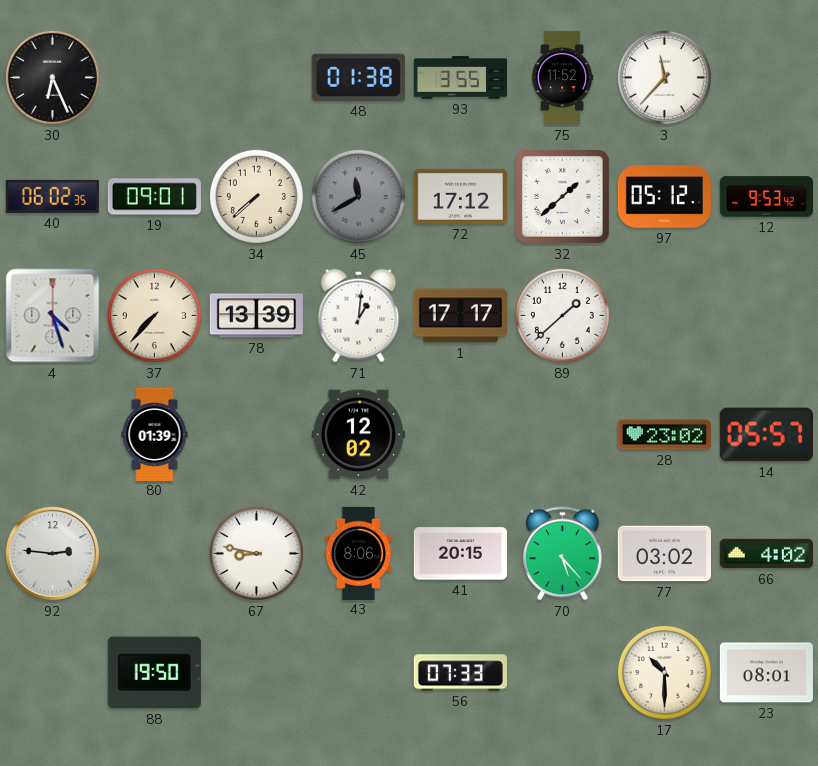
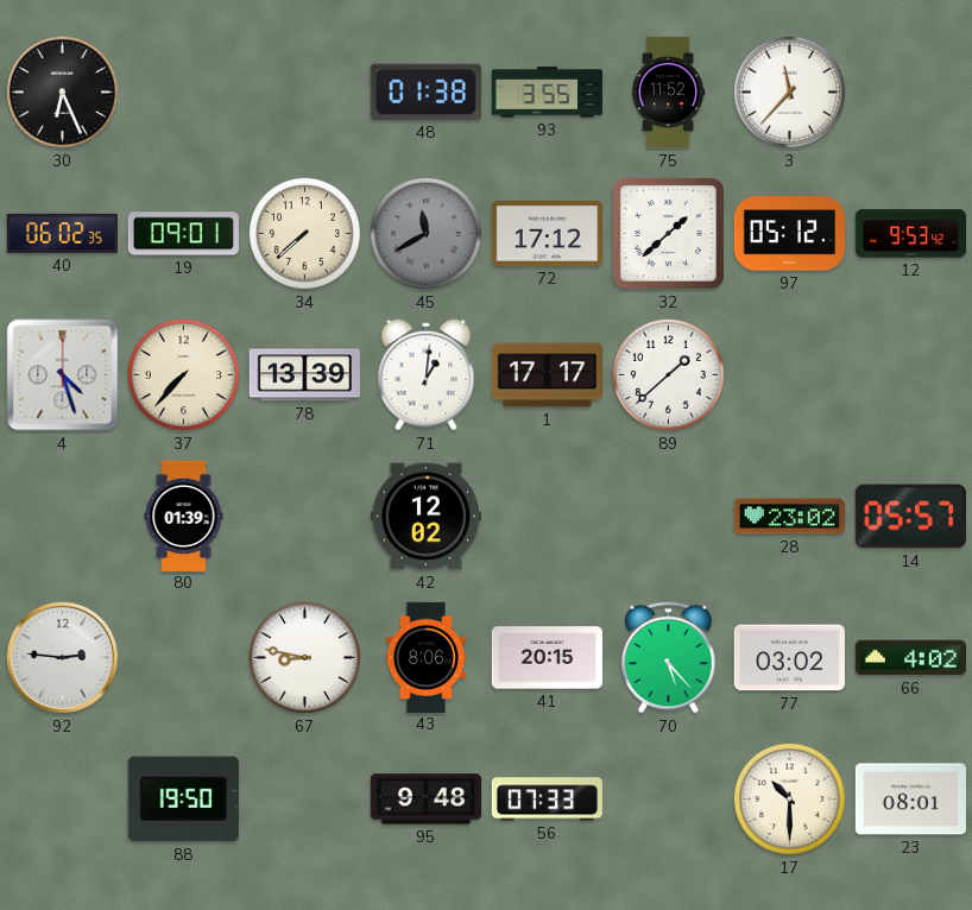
95: none -> 9:48
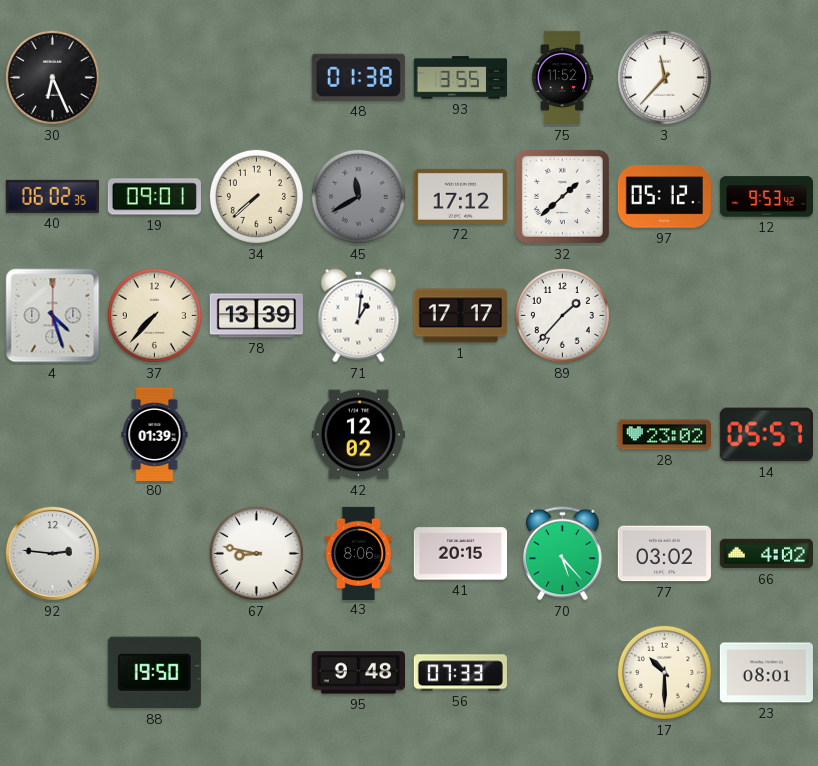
89: 1:38 -> 1:37
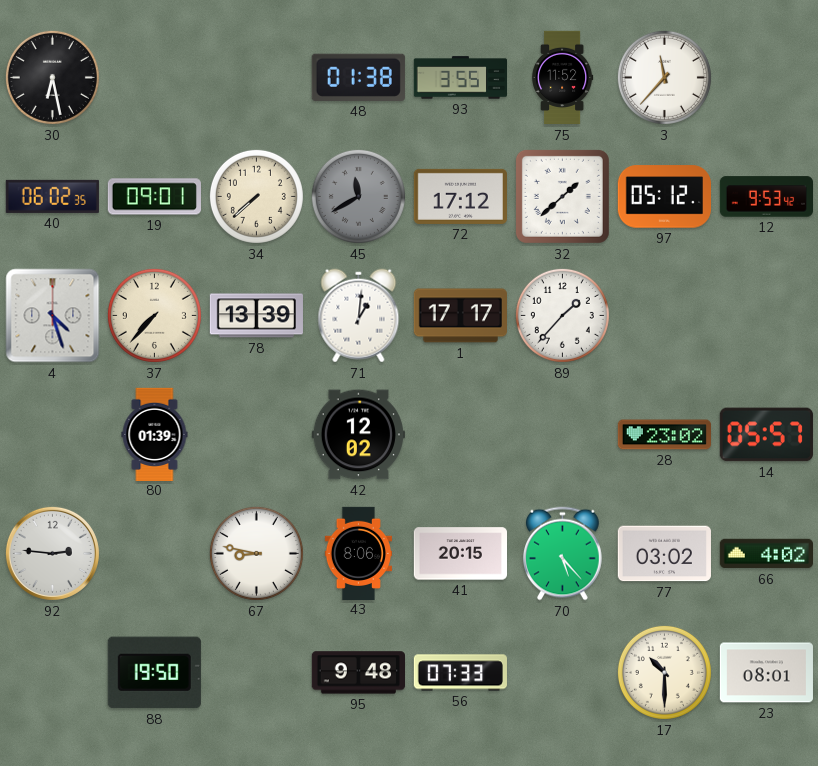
30: 6:26 -> 6:28
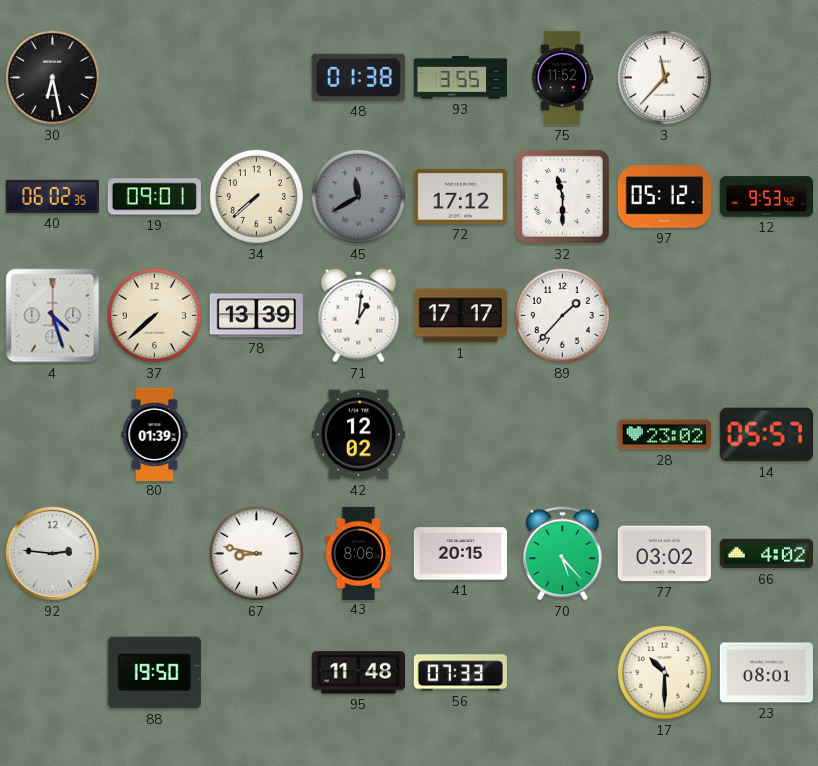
32: 1:38 -> 11:30
37: 7:37 -> 7:38
95: 9:48 -> 11:48
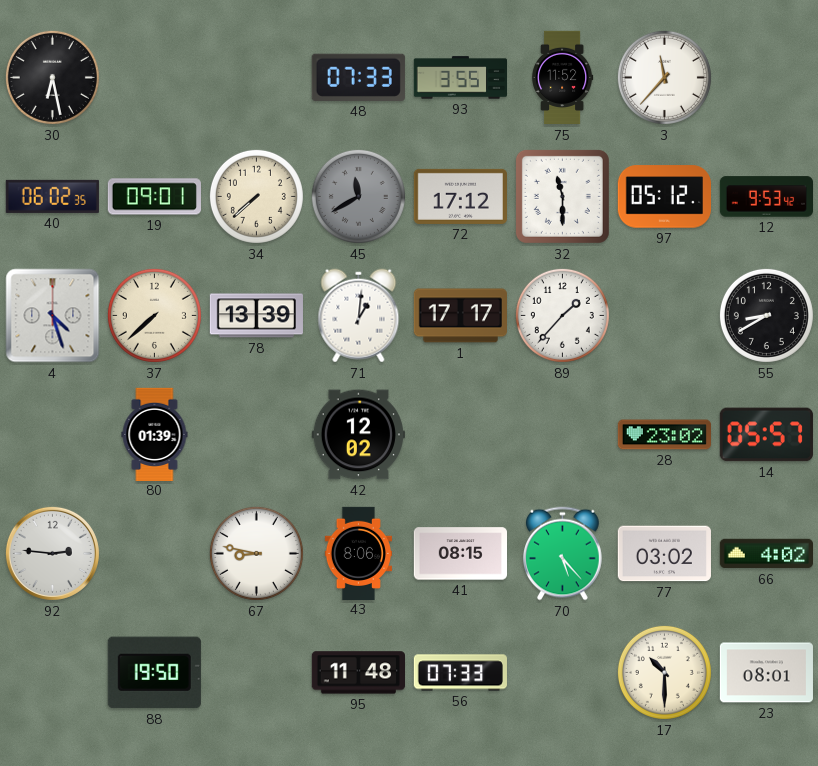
48: 01:38 -> 07:33
55: none -> 8:40
41: 20:15 -> 08:15
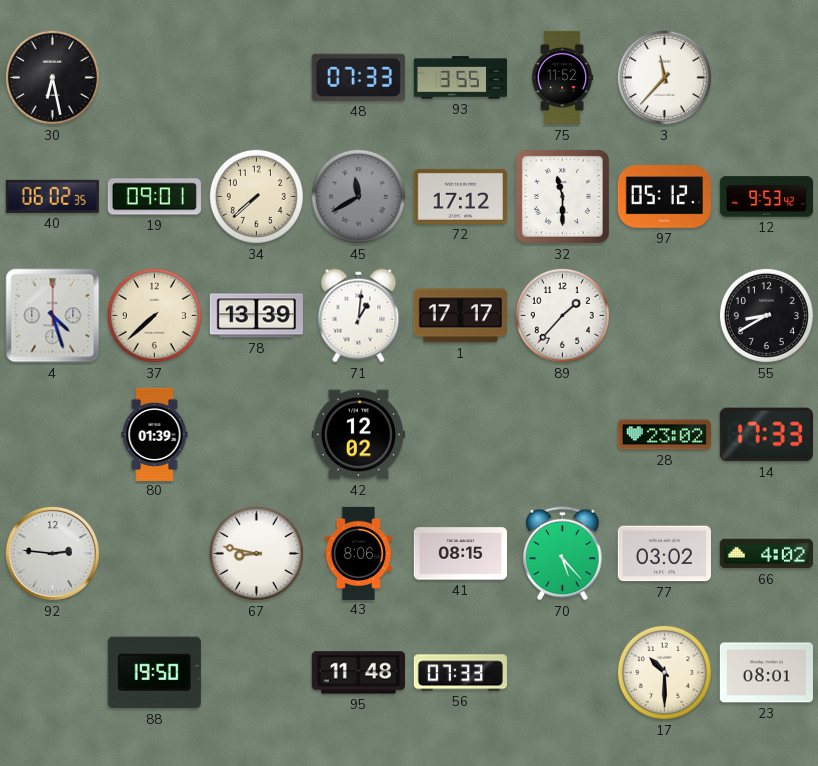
14: 05:57 -> 17:33
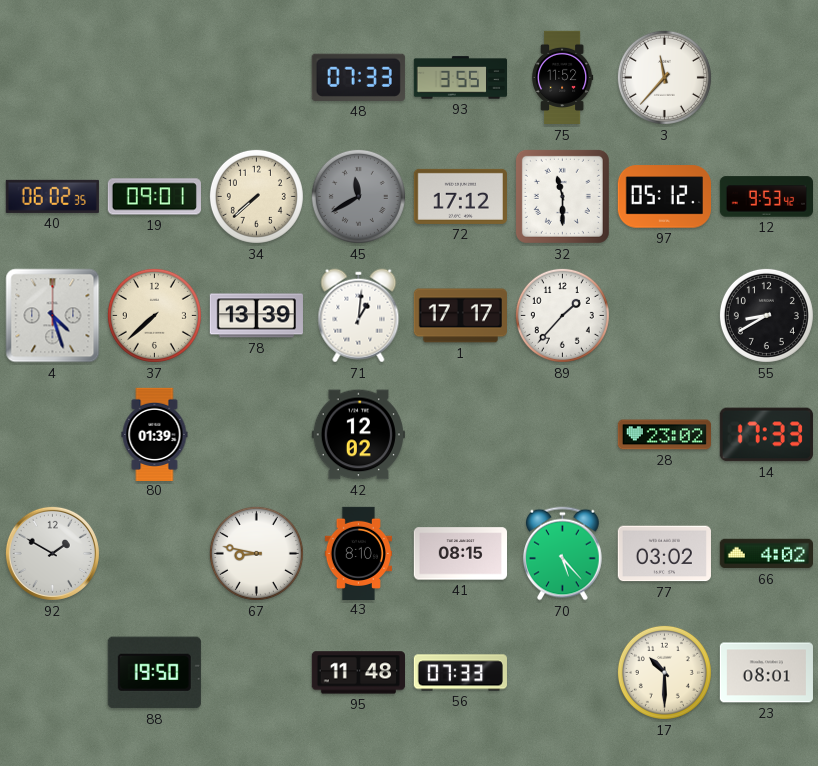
30: 6:28 -> none
92: 2:46 -> 1:50
43: 8:06 -> 8:10
